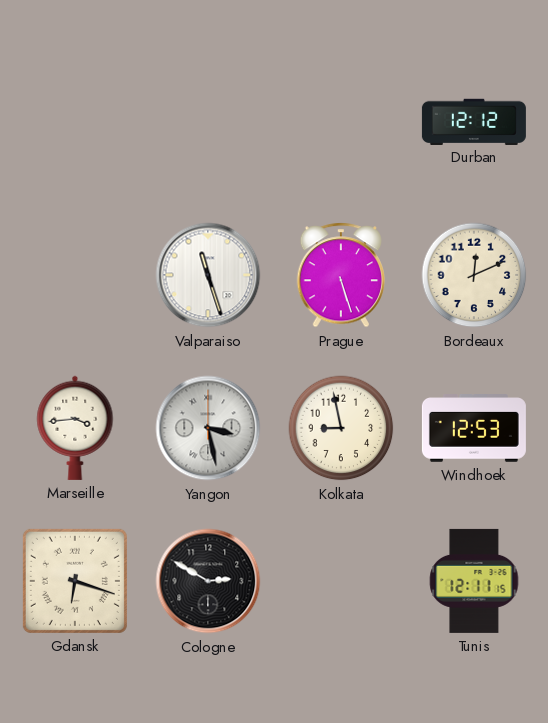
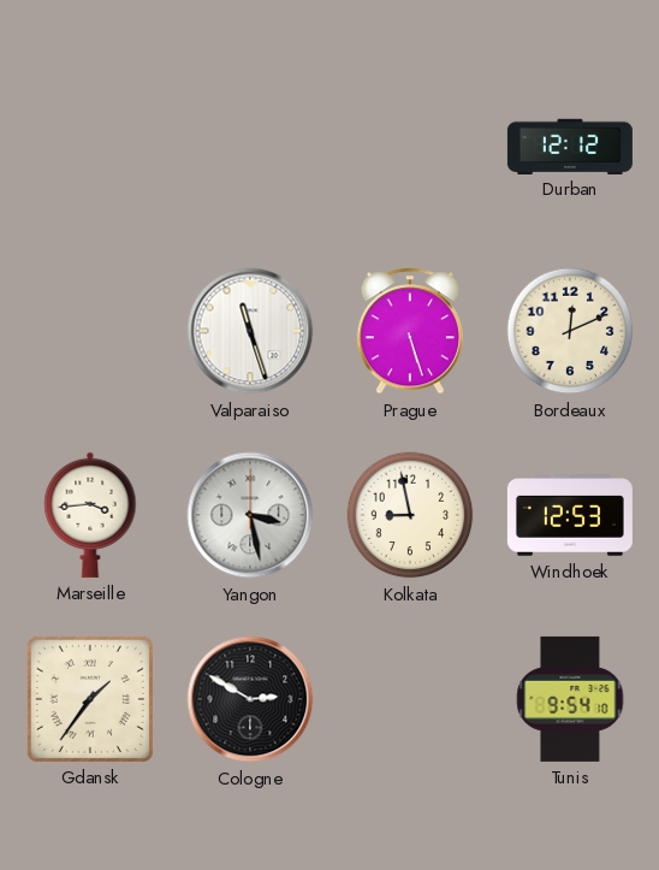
Gdansk: 6:18 -> 1:36
Tunis: 12:11 -> 9:54
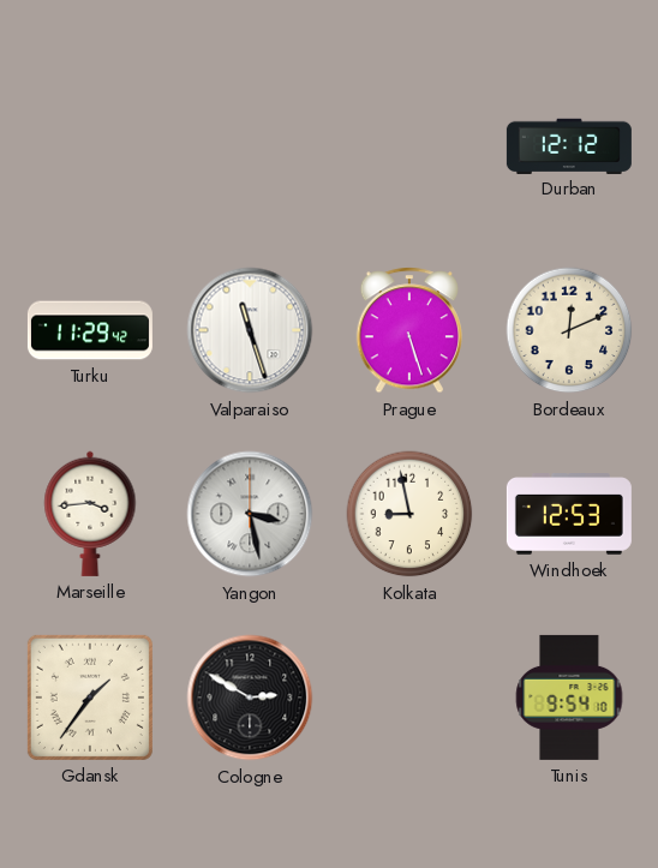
Turku: none -> 11:29
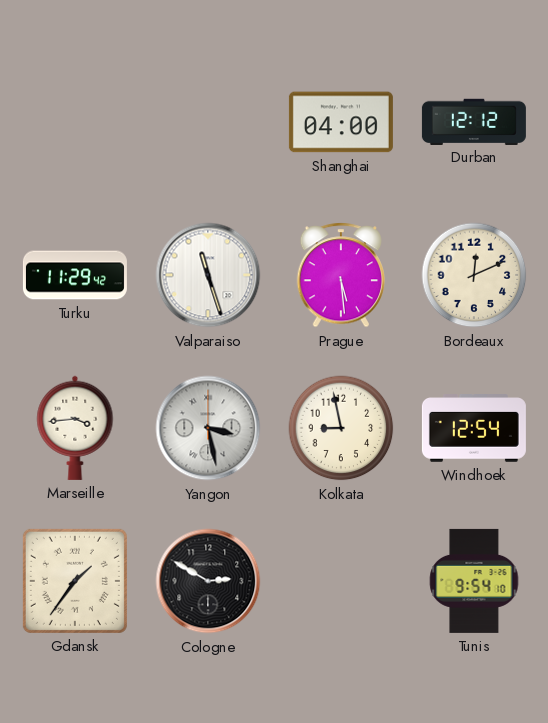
Shanghai: none -> 04:00
Prague: 5:27 -> 5:29
Windhoek: 12:53 -> 12:54
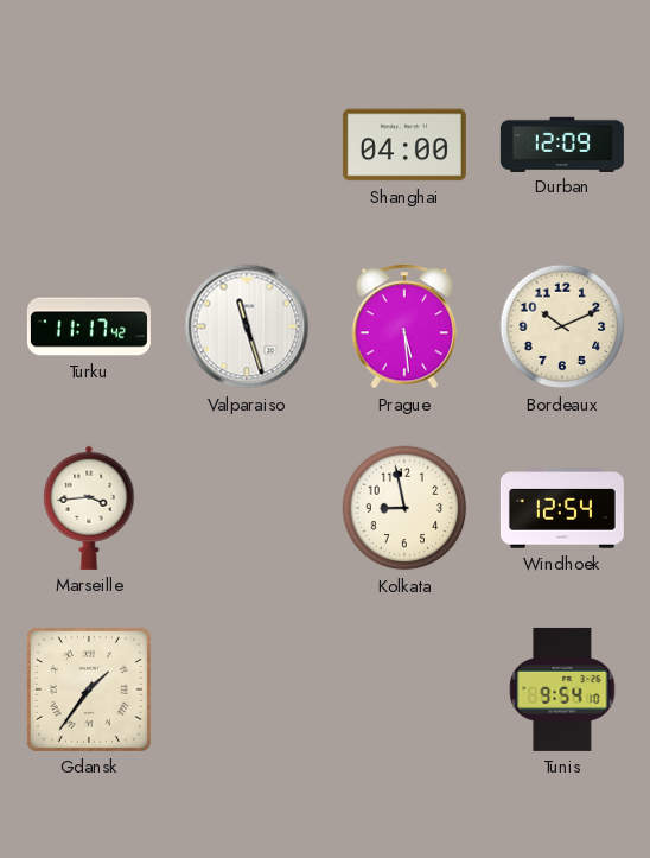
Durban: 12:12 -> 12:09
Turku: 11:29 -> 11:17
Bordeaux: 12:11 -> 10:11
Yangon: 3:28 -> none
Cologne: 2:50 -> none
